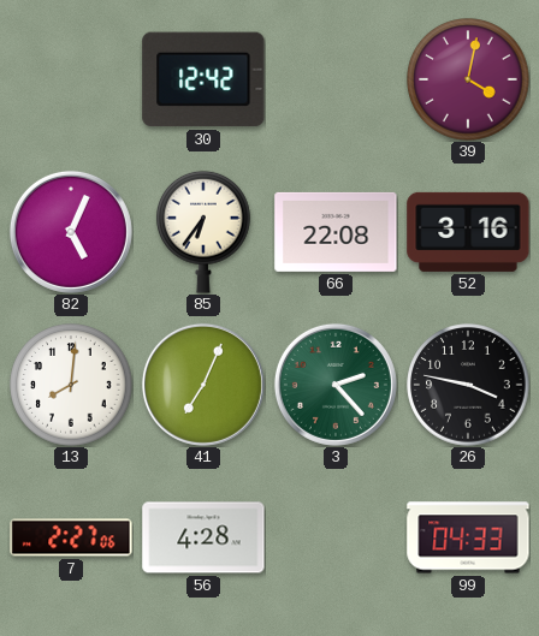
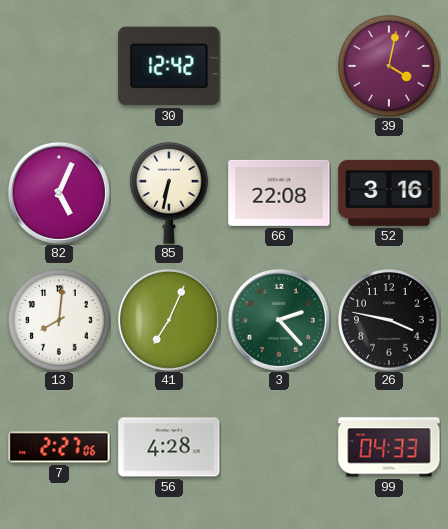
85: 6:36 -> 6:32
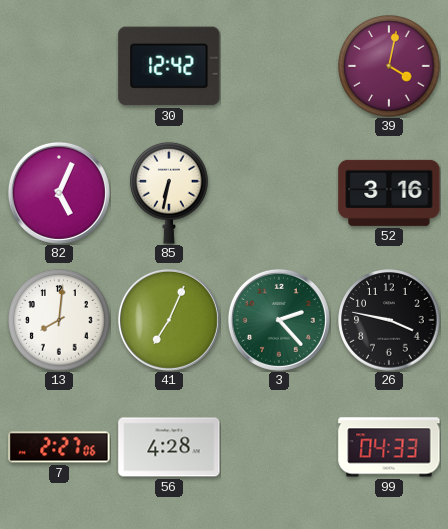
66: 22:08 -> none
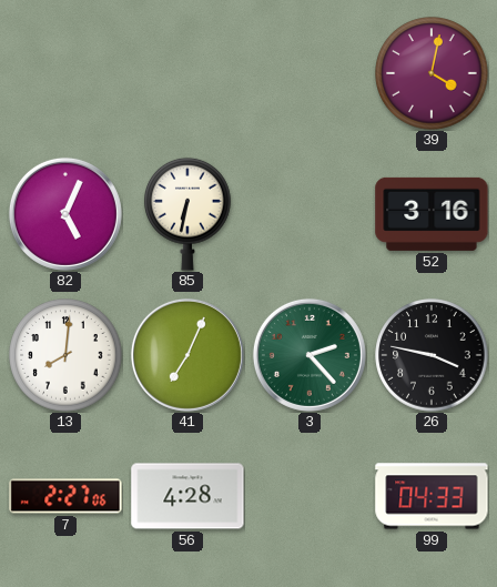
30: 12:42 -> none
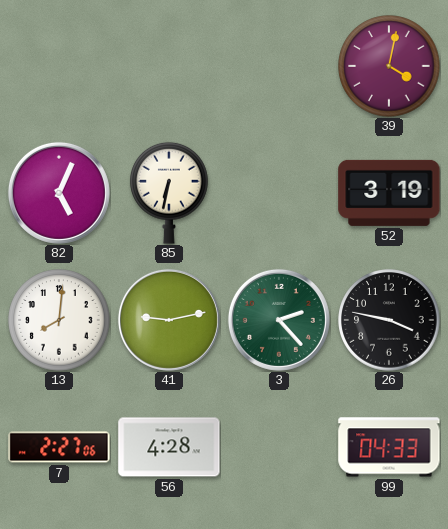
52: 3:16 -> 3:19
41: 7:04 -> 9:13
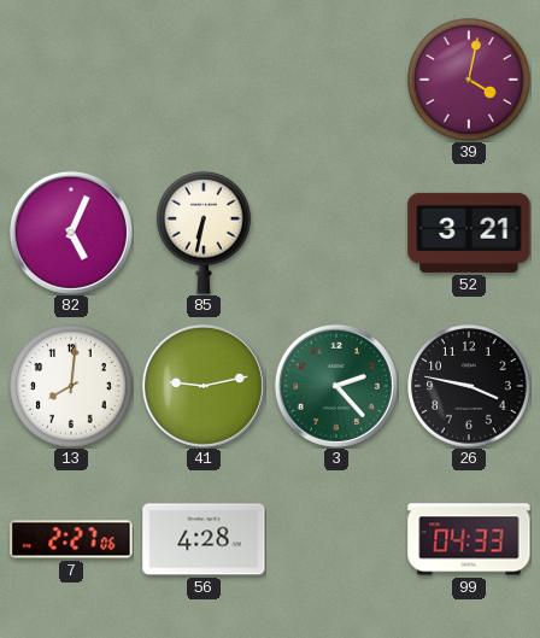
52: 3:19 -> 3:21
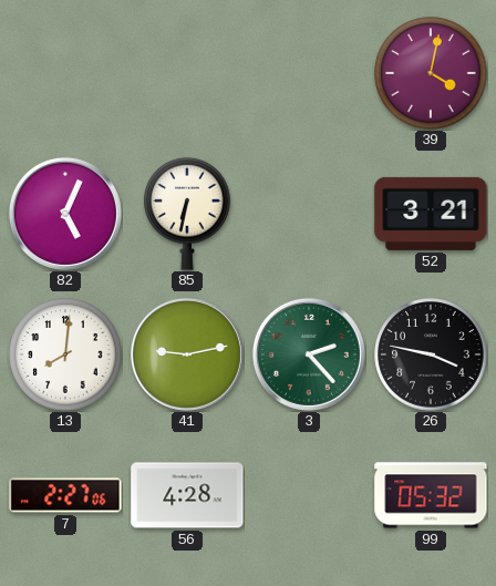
99: 04:33 -> 05:32
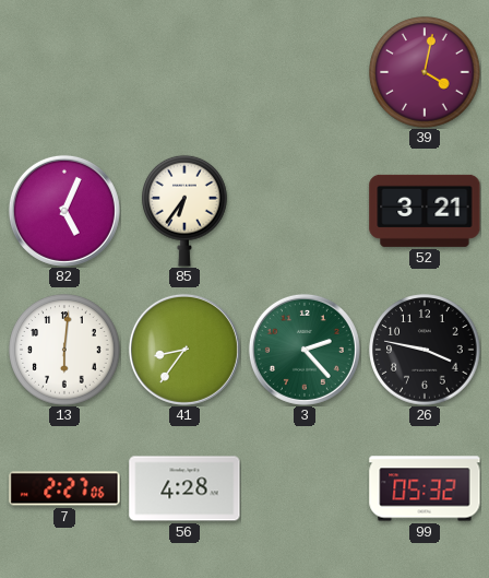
85: 6:32 -> 6:36
13: 8:01 -> 6:01
41: 9:13 -> 8:36
